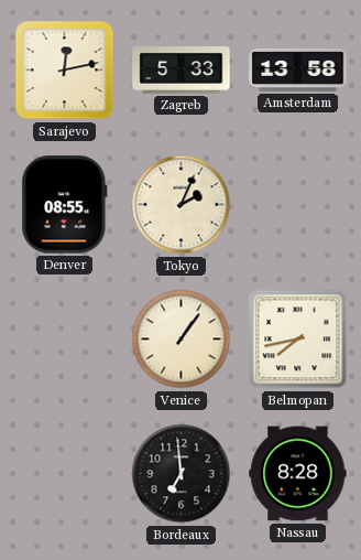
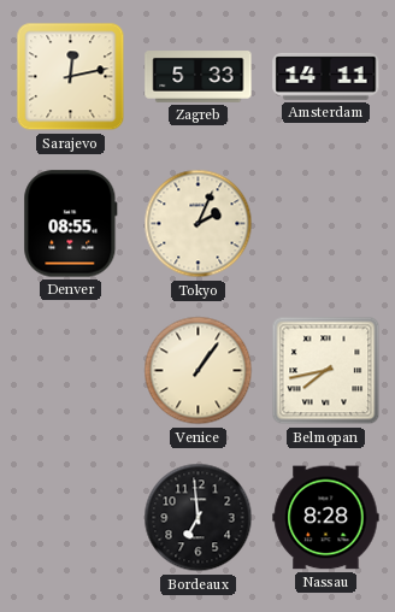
Amsterdam: 13:58 -> 14:11
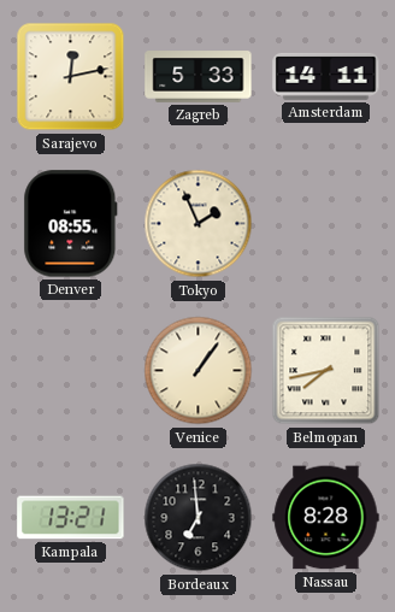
Tokyo: 2:04 -> 1:56
Kampala: none -> 13:21
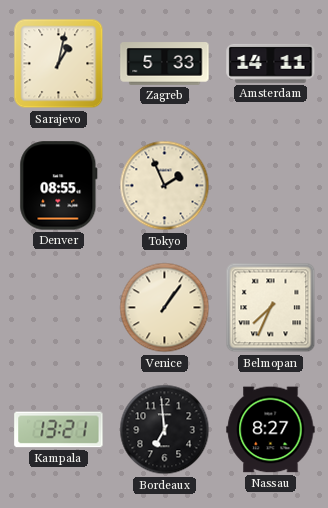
Sarajevo: 12:13 -> 1:02
Belmopan: 7:43 -> 7:34
Nassau: 8:28 -> 8:27
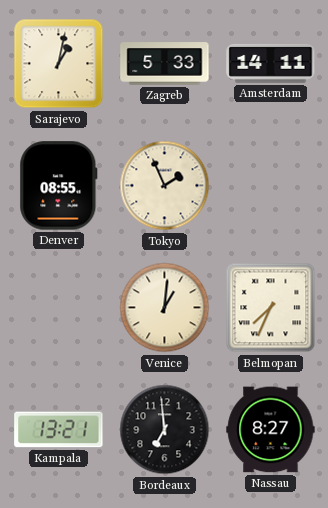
Venice: 1:06 -> 1:01
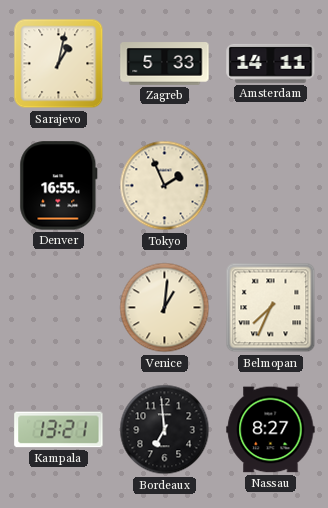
Denver: 08:55 -> 16:55
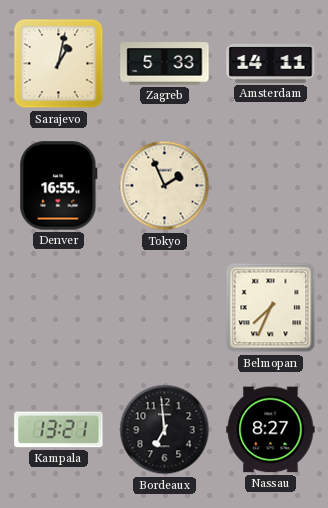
Venice: 1:01 -> none
